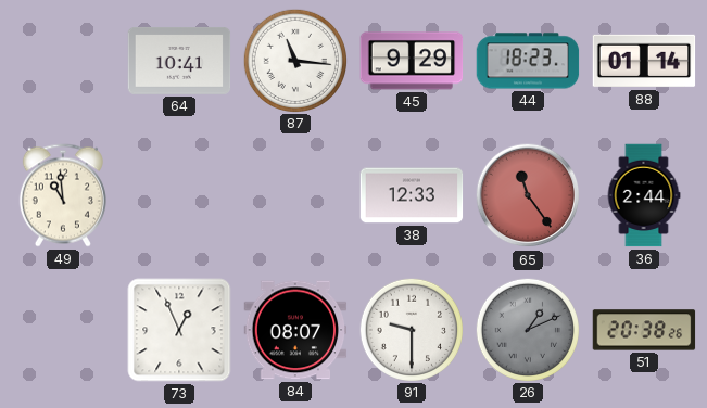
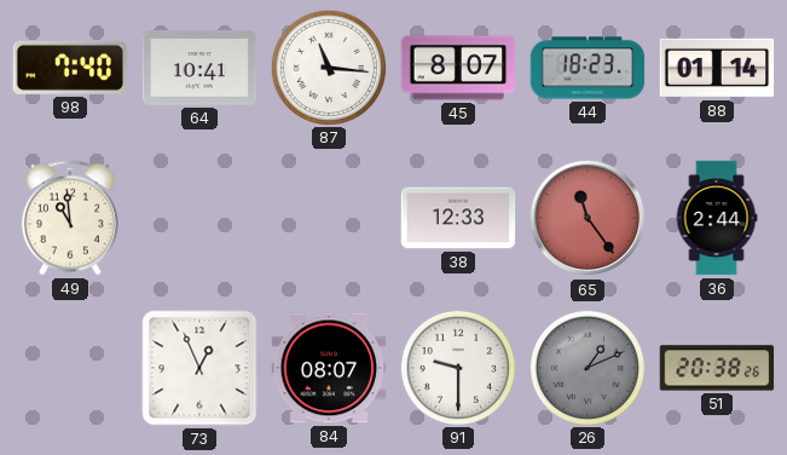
98: none -> 7:40
45: 9:29 -> 8:07
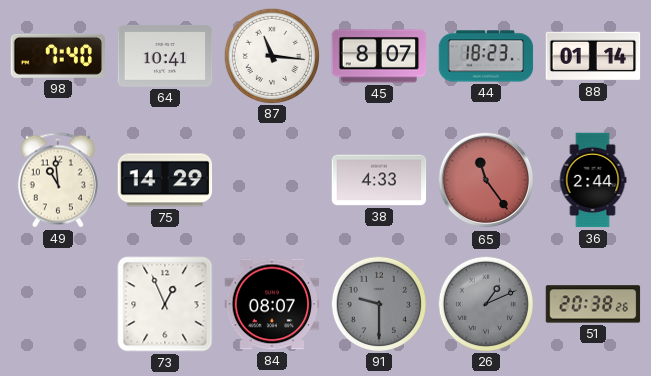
75: none -> 14:29
38: 12:33 -> 4:33
91 dial: white -> grey
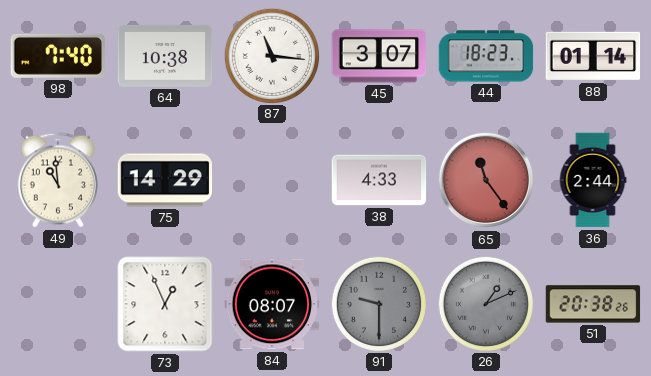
64: 10:41 -> 10:38
45: 8:07 -> 3:07
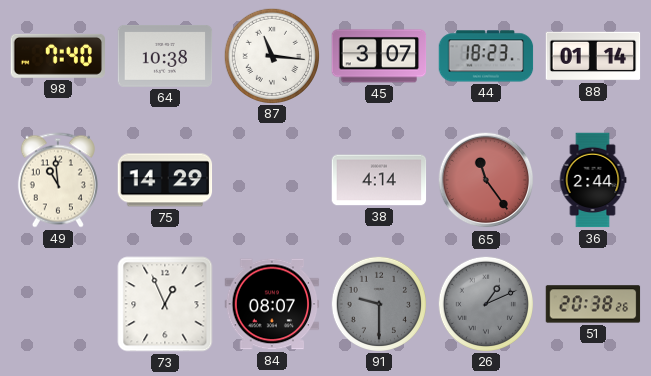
38: 4:33 -> 4:14
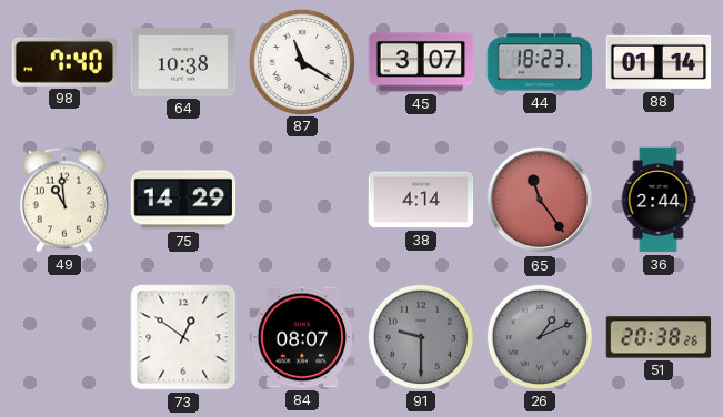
87: 11:16 -> 11:20
73: 12:56 -> 12:51
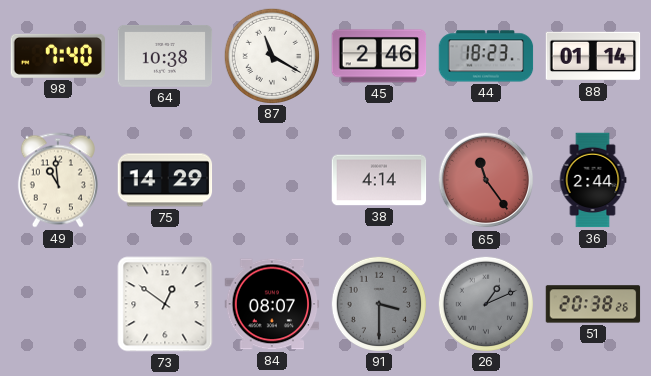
45: 3:07 -> 2:46
91: 9:30 -> 3:30
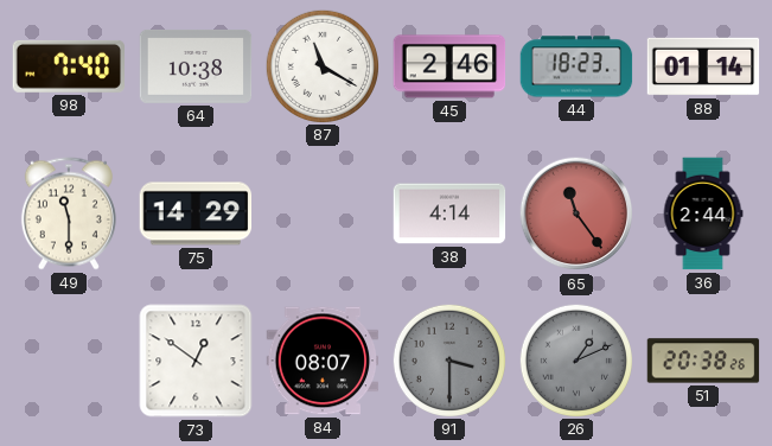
49: 10:59 -> 11:30
